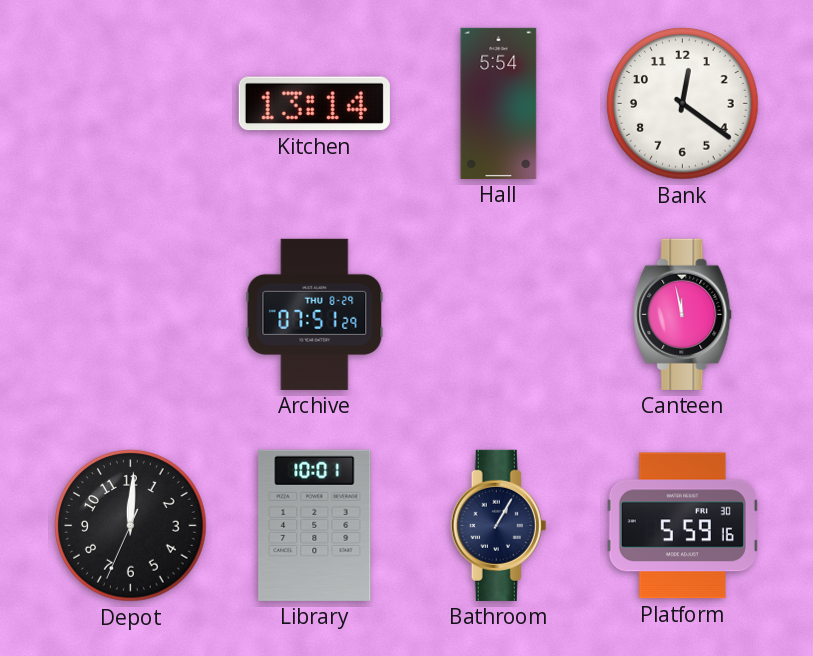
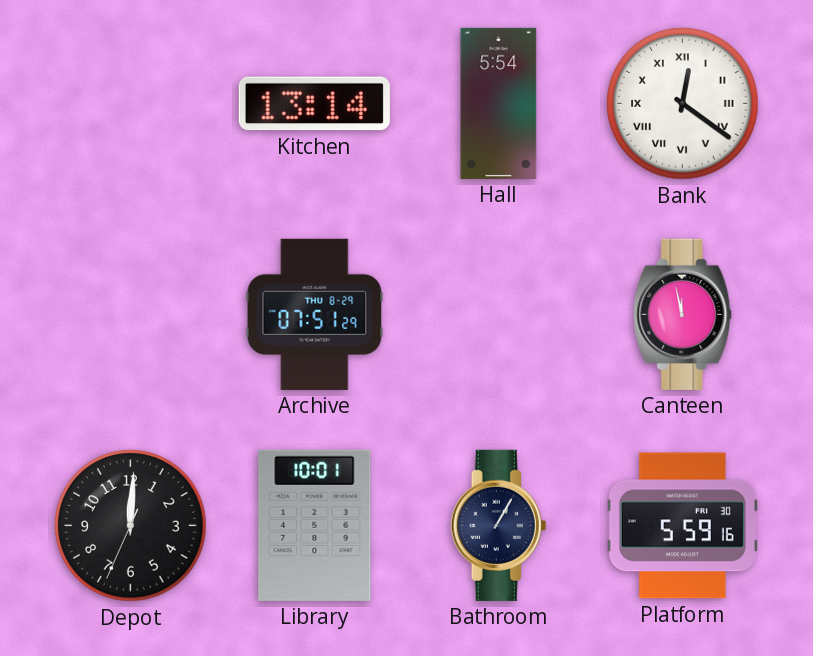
Bank numerals: Arabic -> Roman
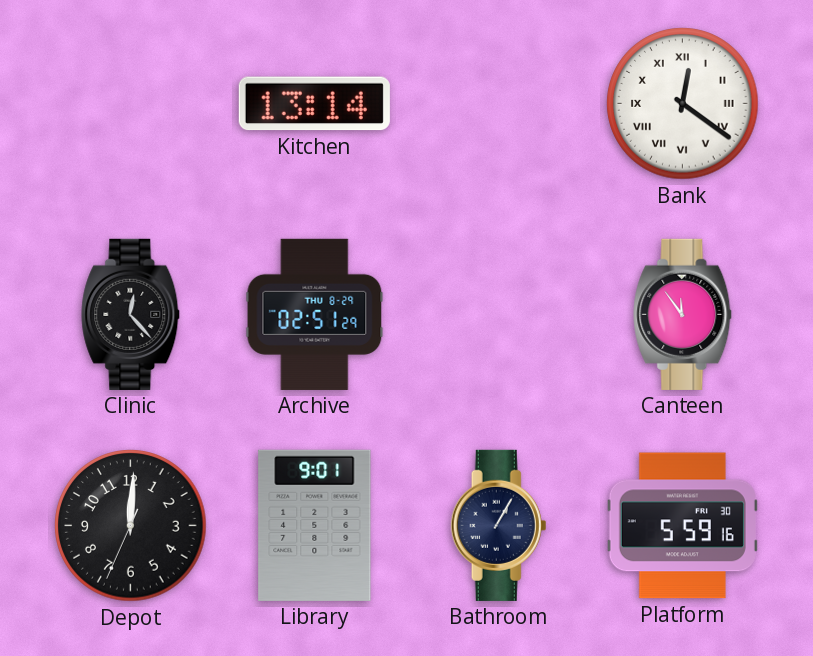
Hall: 5:54 -> none
Clinic: none -> 12:23
Archive: 07:51 -> 02:51
Canteen: 11:58 -> 11:54
Library: 10:01 -> 9:01
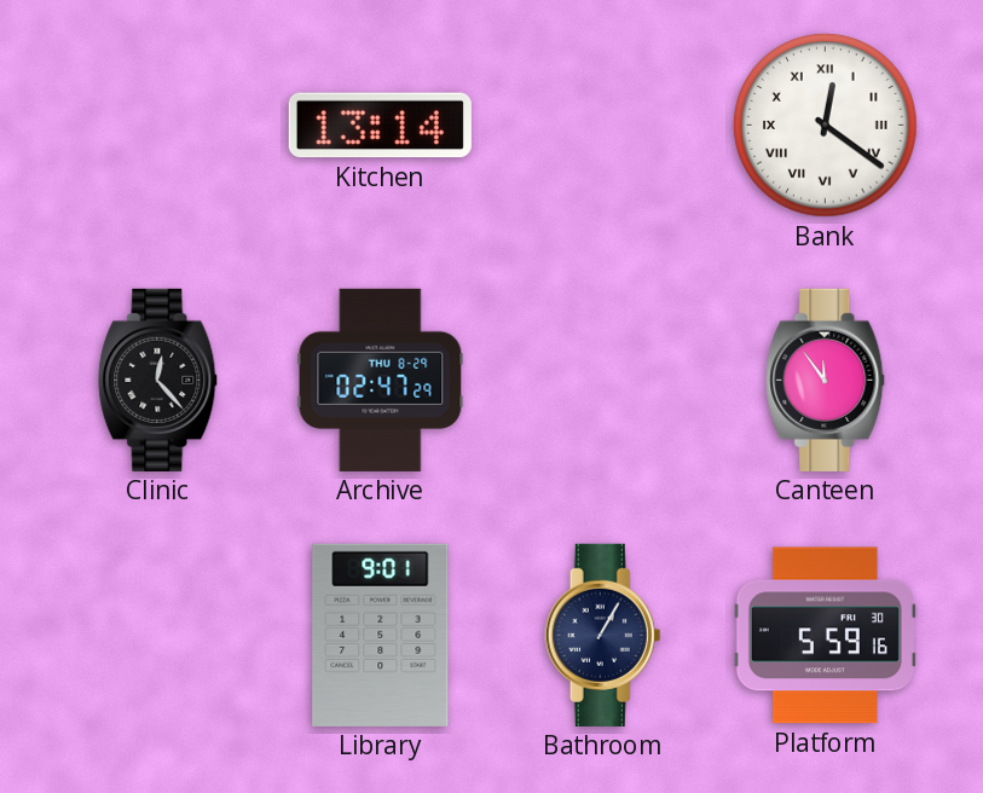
Archive: 02:51 -> 02:47
Depot: 12:00 -> none
